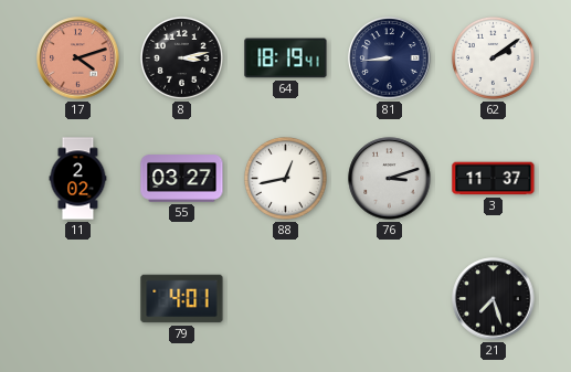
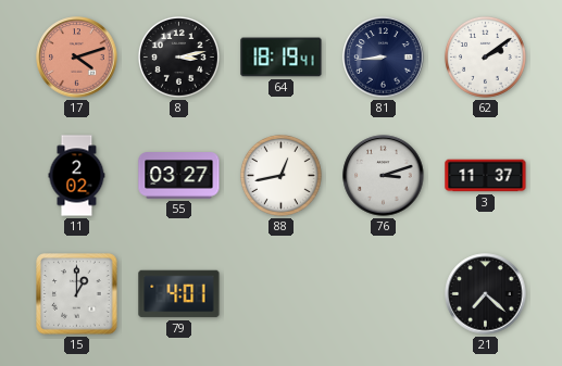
15: none -> 1:00
21: 7:27 -> 7:22
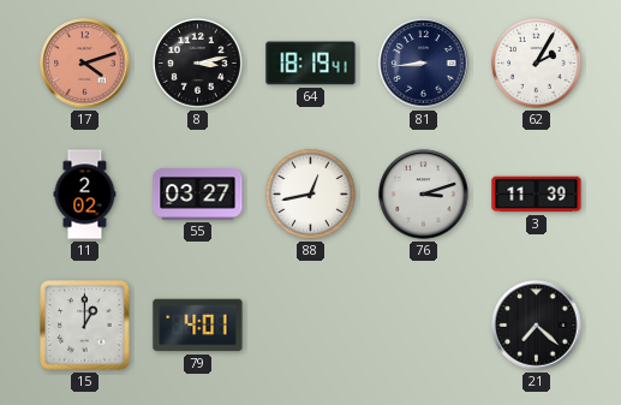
62: 2:09 -> 2:05
3: 11:37 -> 11:39
